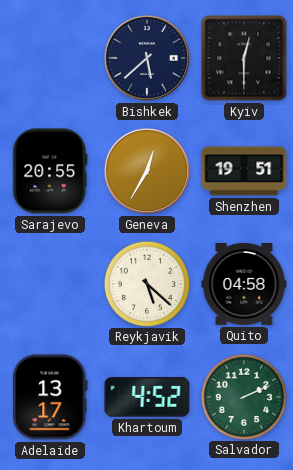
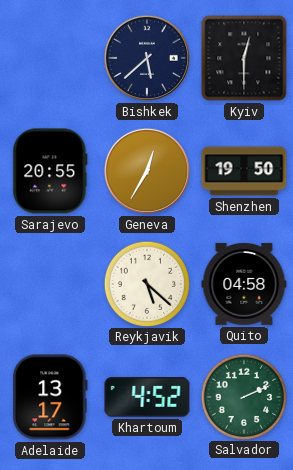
Shenzhen: 19:51 -> 19:50
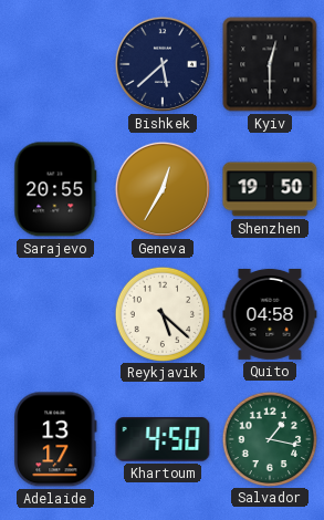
Khartoum: 4:52 -> 4:50
Salvador: 2:11 -> 1:17
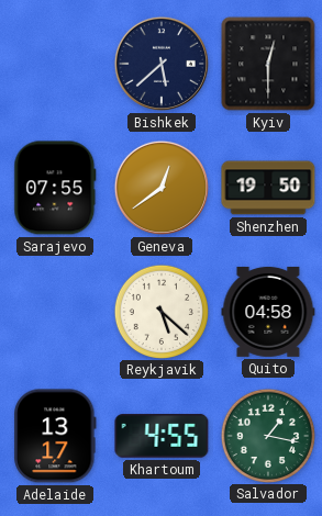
Sarajevo: 20:55 -> 07:55
Geneva: 12:35 -> 12:39
Khartoum: 4:50 -> 4:55
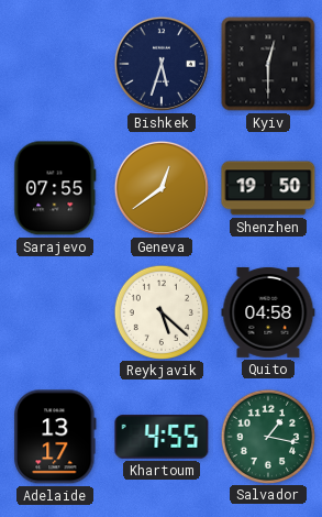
Bishkek: 5:38 -> 5:33
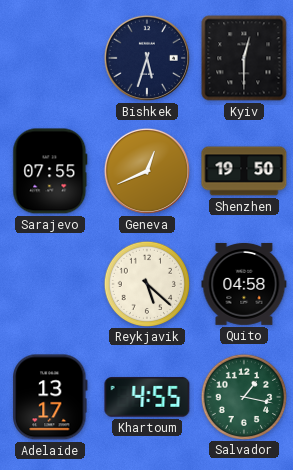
Geneva: 12:39 -> 12:41
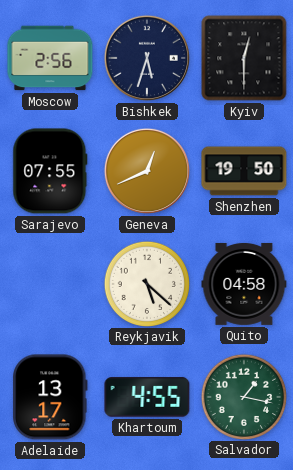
Moscow: none -> 2:56
